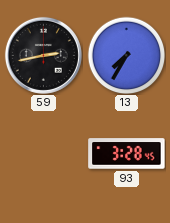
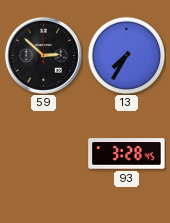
59: 2:43 -> 2:52
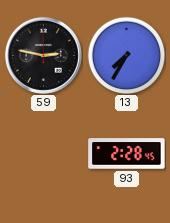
59: 2:52 -> 2:47
93: 3:28 -> 2:28
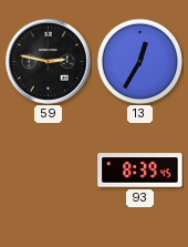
13: 7:35 -> 12:35
93: 2:28 -> 8:39
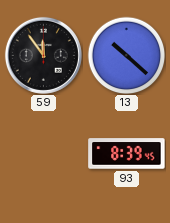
59: 2:47 -> 11:54
13: 12:35 -> 10:22
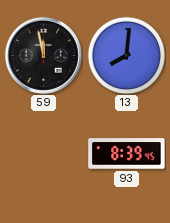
59: 11:54 -> 11:58
13: 10:22 -> 8:01
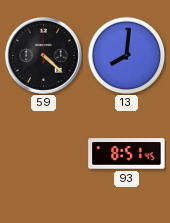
59: 11:58 -> 4:22
93: 8:39 -> 8:51
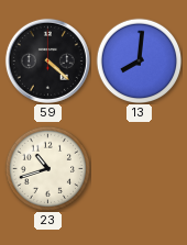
23: none -> 10:42
93: 8:51 -> none
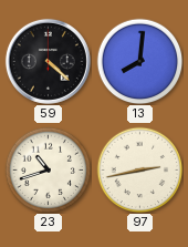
97: none -> 2:43
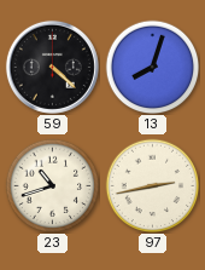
13: 8:01 -> 8:03
